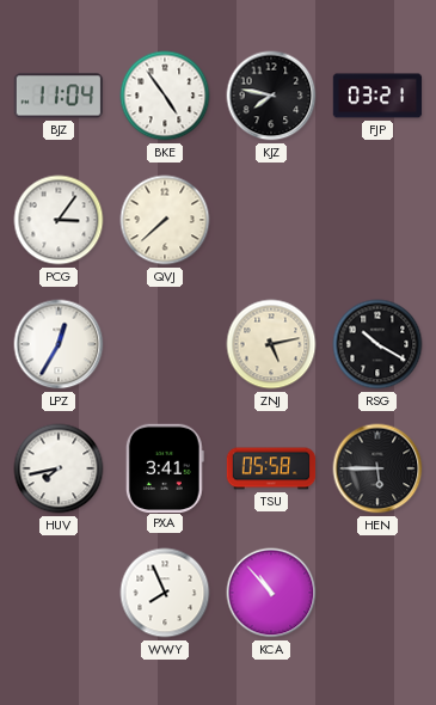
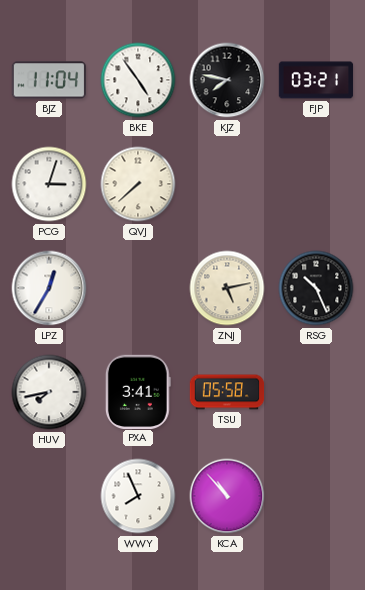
PCG: 3:06 -> 3:03
RSG: 10:20 -> 10:26
HEN: 5:45 -> none
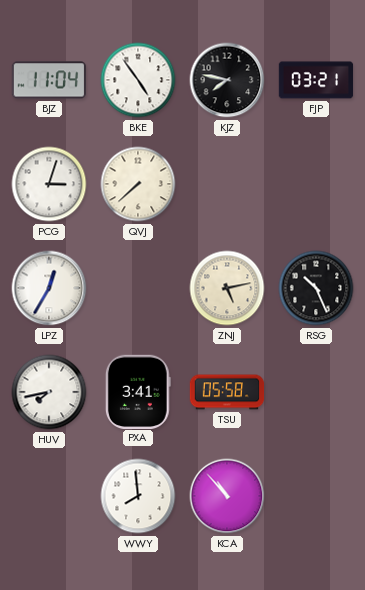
WWY: 7:56 -> 7:59
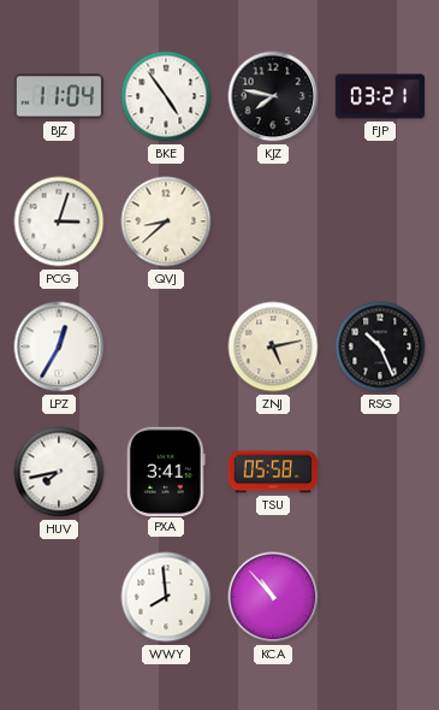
QVJ: 7:38 -> 8:38
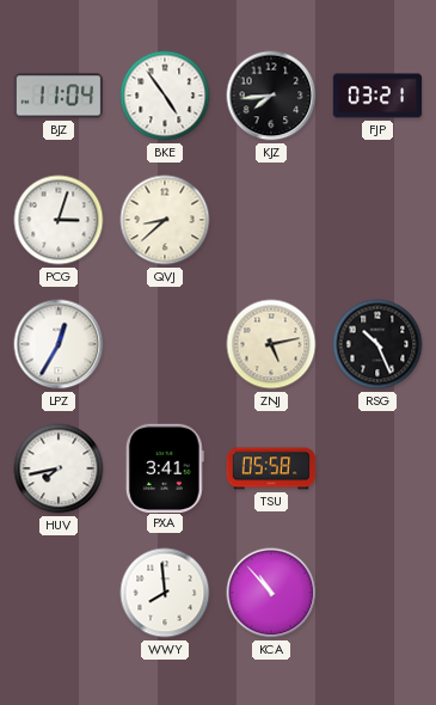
KJZ: 7:47 -> 7:44
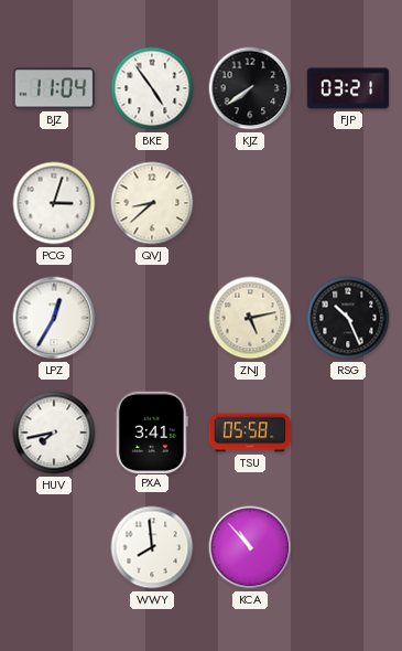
KJZ: 7:44 -> 7:39
